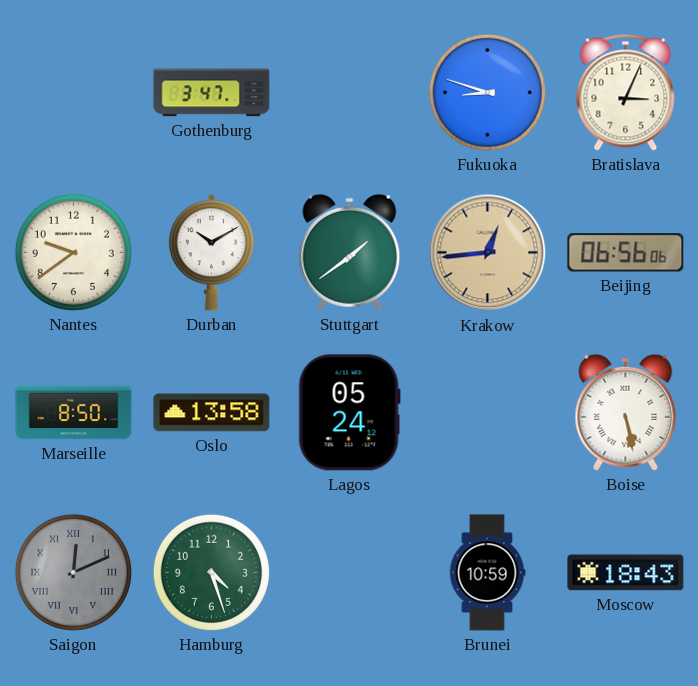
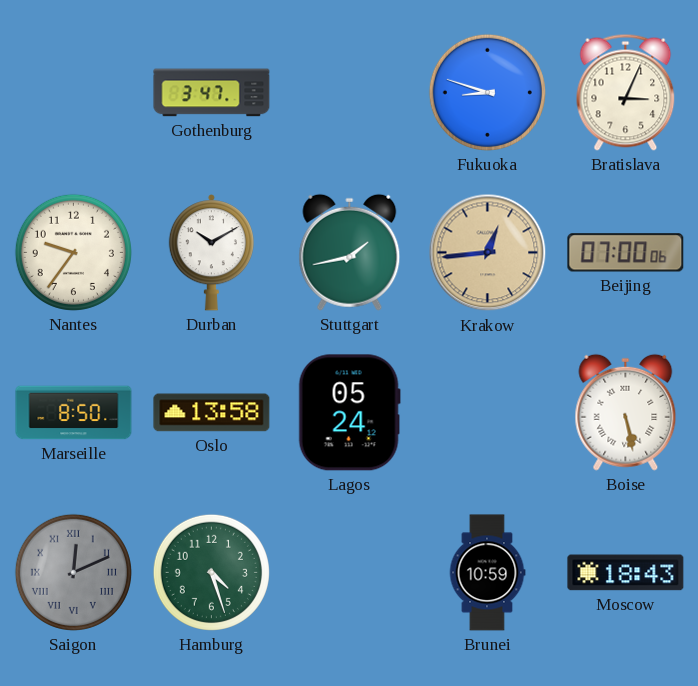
Nantes: 9:39 -> 9:36
Stuttgart: 1:39 -> 1:43
Beijing: 06:56 -> 07:00
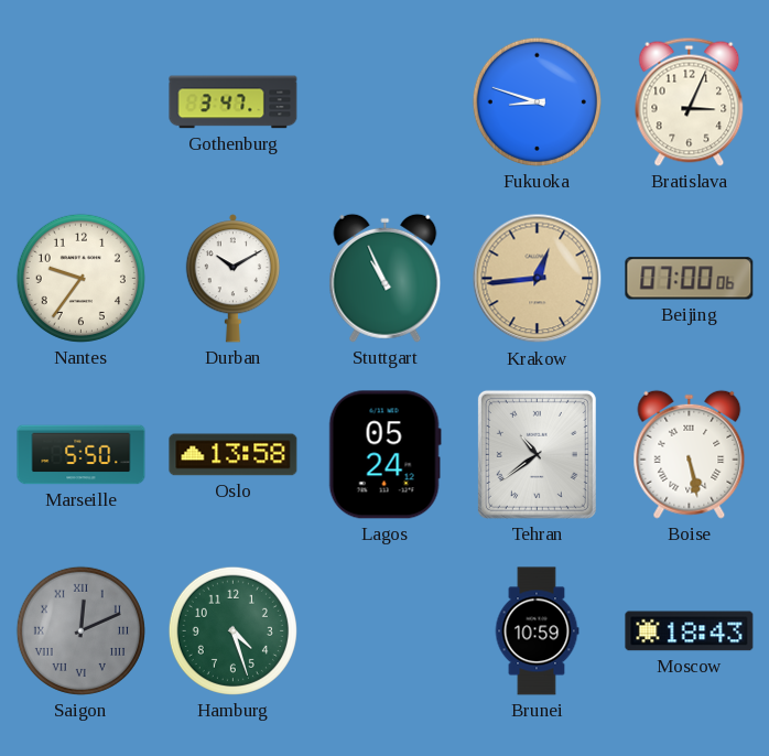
Stuttgart: 1:43 -> 10:56
Marseille: 8:50 -> 5:50
Tehran: none -> 10:39
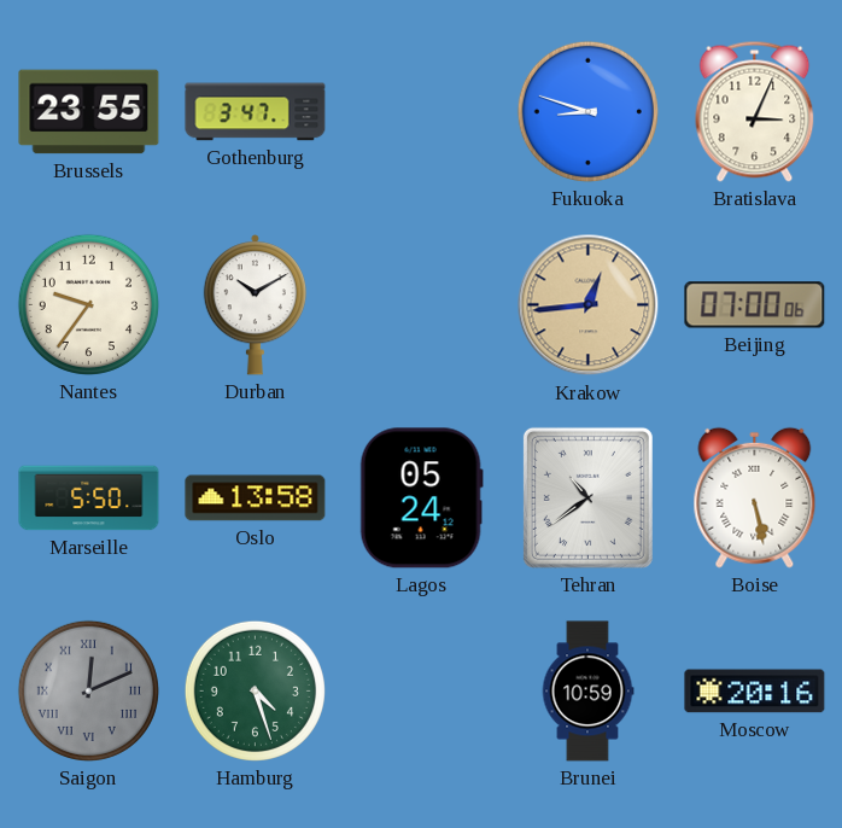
Brussels: none -> 23:55
Stuttgart: 10:56 -> none
Moscow: 18:43 -> 20:16
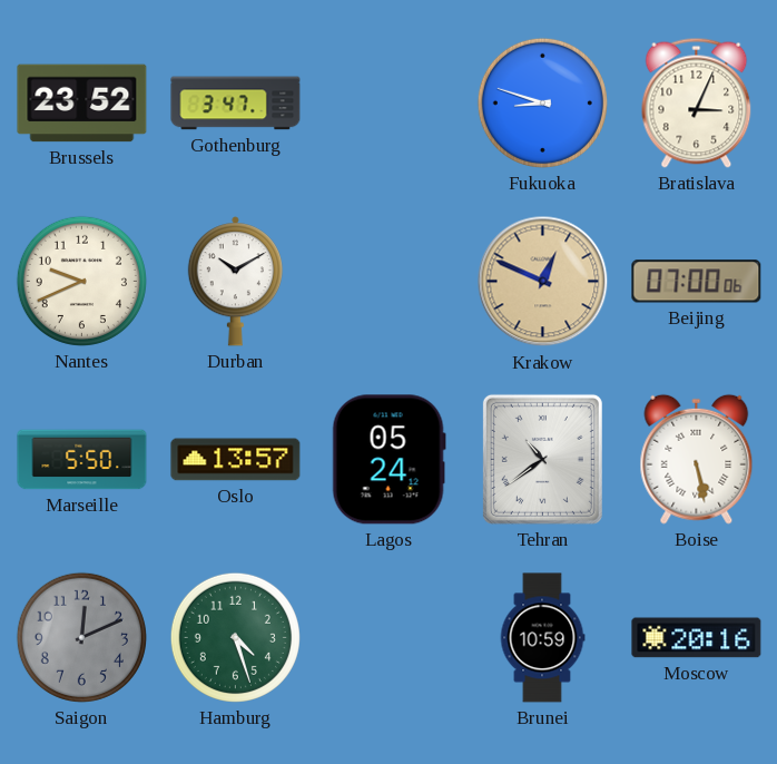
Brussels: 23:55 -> 23:52
Nantes: 9:36 -> 9:41
Krakow: 12:44 -> 12:49
Oslo: 13:58 -> 13:57
Saigon numerals: Roman -> Arabic
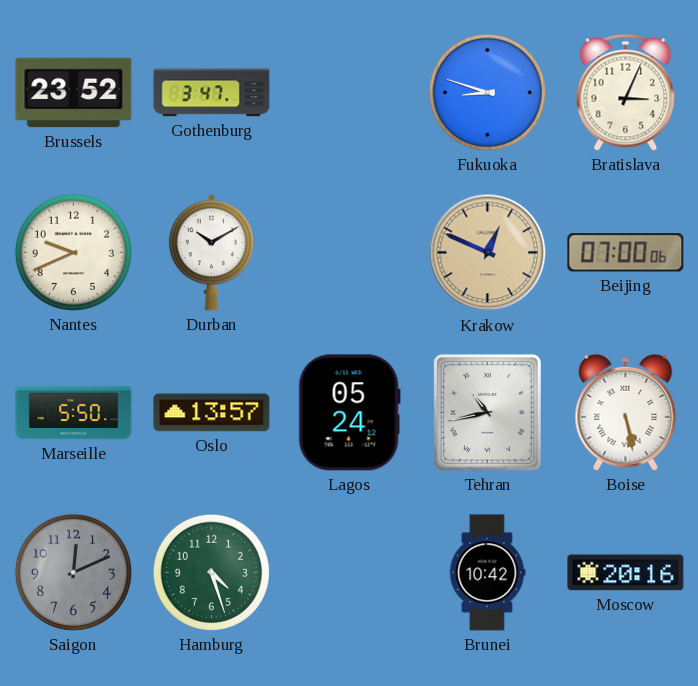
Tehran: 10:39 -> 10:43
Brunei: 10:59 -> 10:42
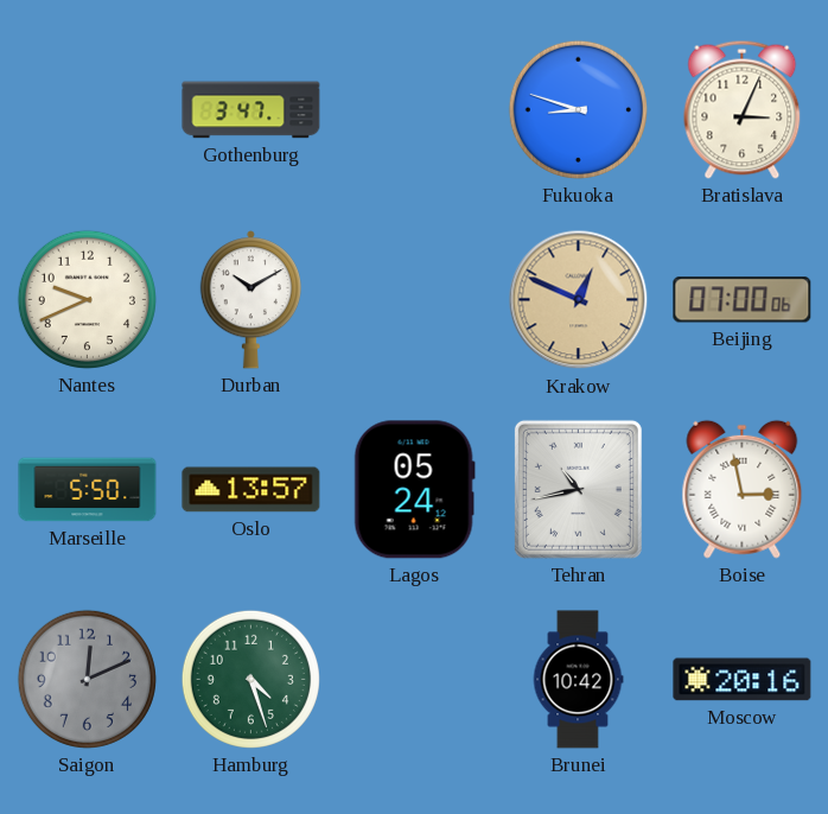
Brussels: 23:52 -> none
Boise: 5:28 -> 2:58
